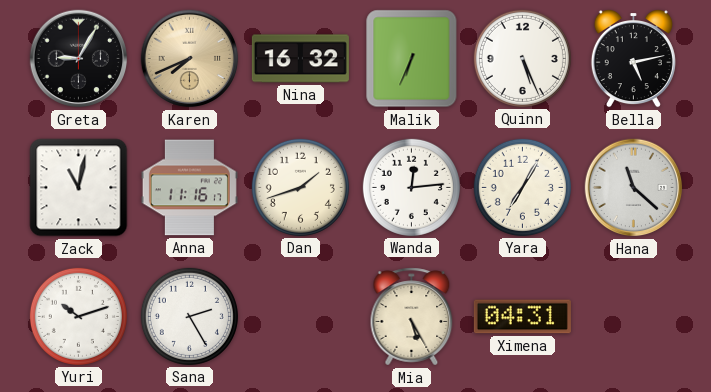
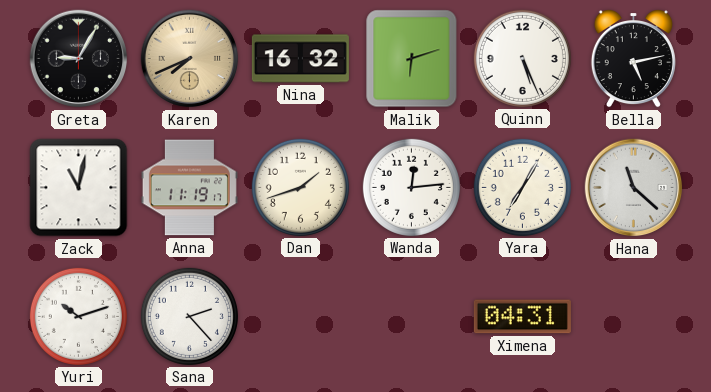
Malik: 6:34 -> 6:12
Anna: 11:16 -> 11:19
Sana: 2:25 -> 2:23
Mia: 5:25 -> none
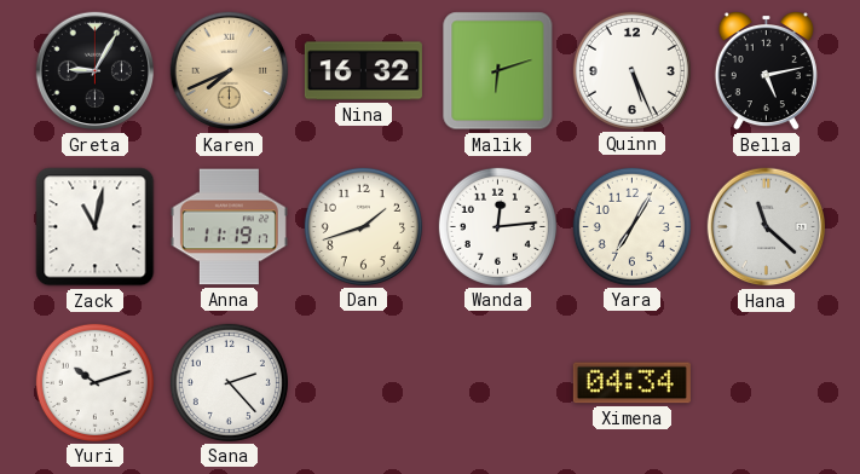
Ximena: 04:31 -> 04:34
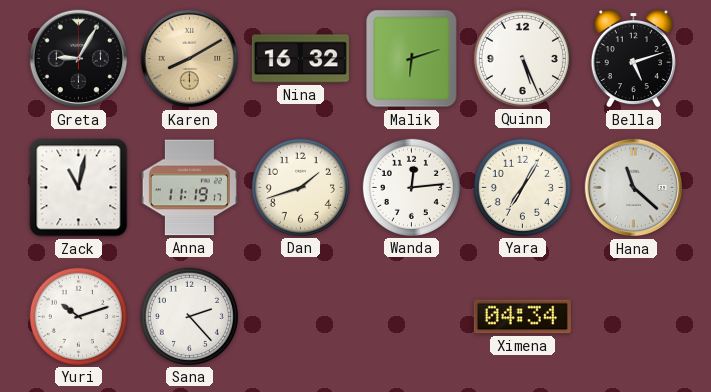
Karen: 7:41 -> 8:10
Bella: 5:13 -> 5:12
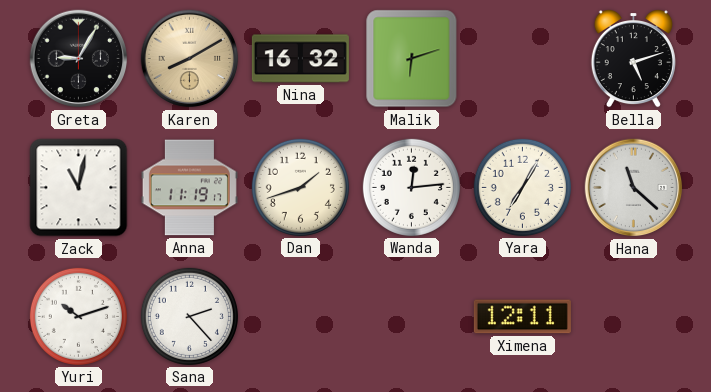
Quinn: 5:26 -> none
Ximena: 04:34 -> 12:11
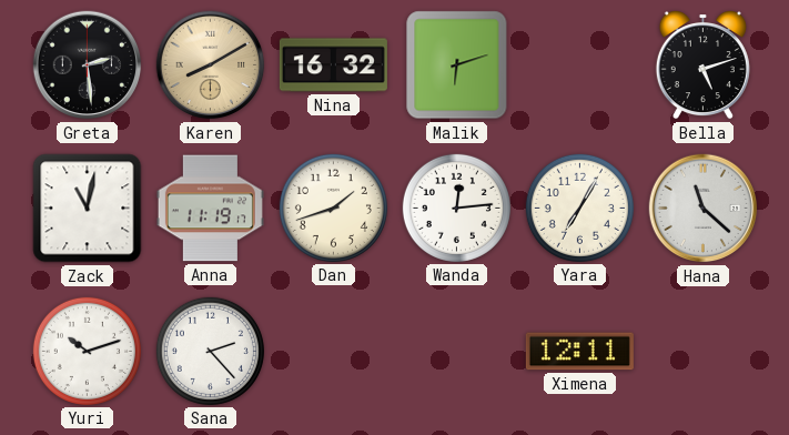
Greta: 9:05 -> 2:29
